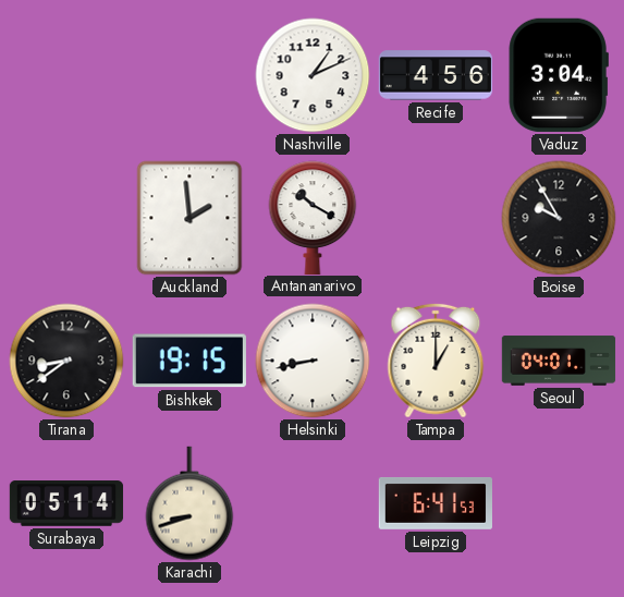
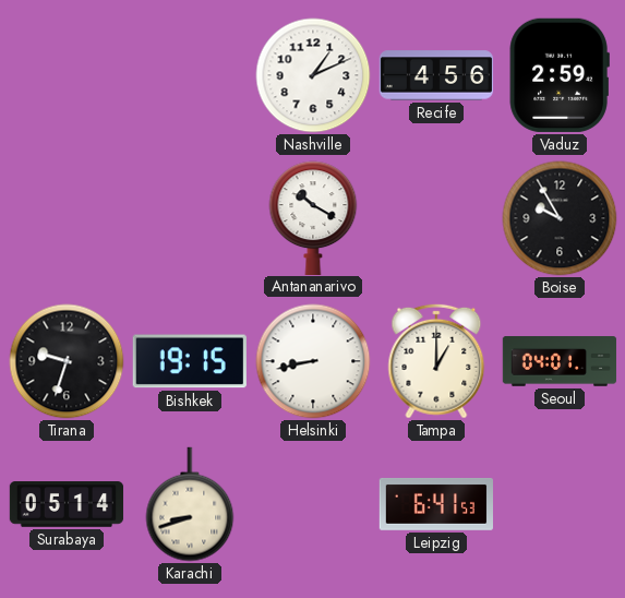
Vaduz: 3:04 -> 2:59
Auckland: 1:59 -> none
Tirana: 8:39 -> 9:33
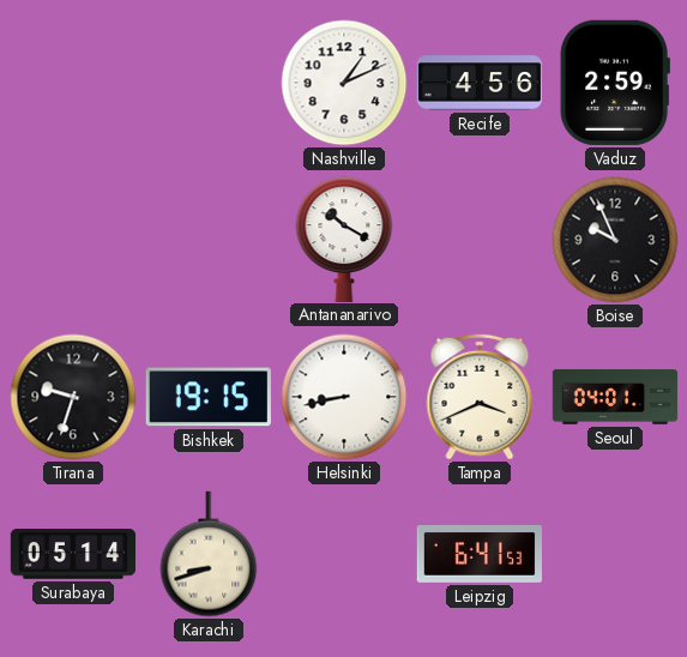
Boise: 9:55 -> 9:56
Tampa: 1:00 -> 3:41
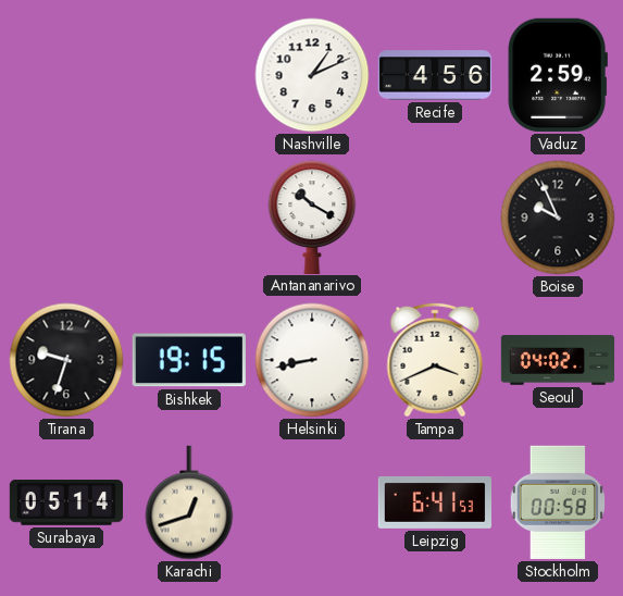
Seoul: 04:01 -> 04:02
Karachi: 8:42 -> 12:42
Stockholm: none -> 00:58
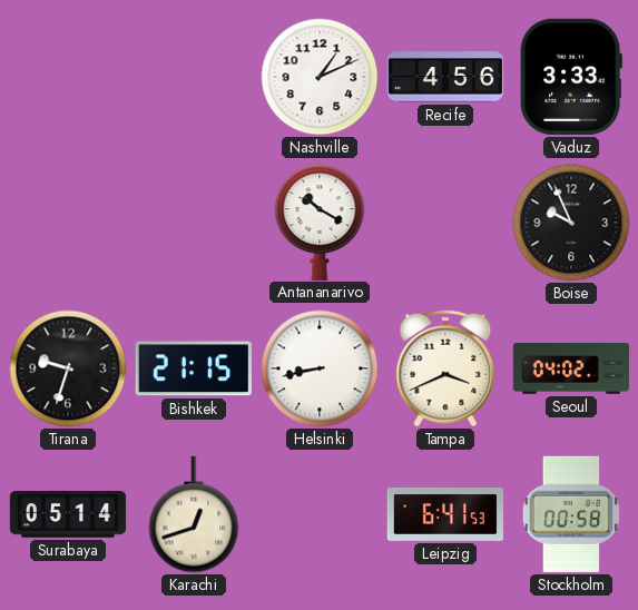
Vaduz: 2:59 -> 3:33
Bishkek: 19:15 -> 21:15
